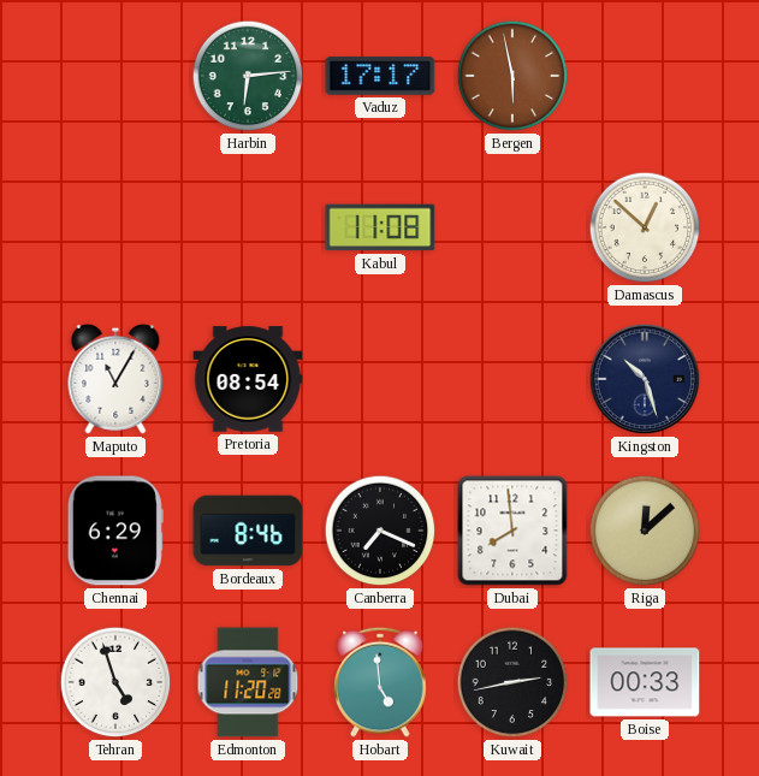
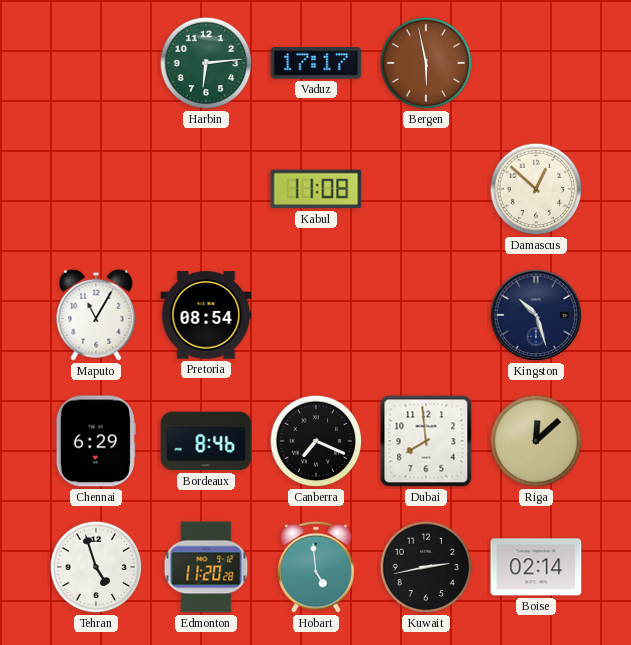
Boise: 00:33 -> 02:14
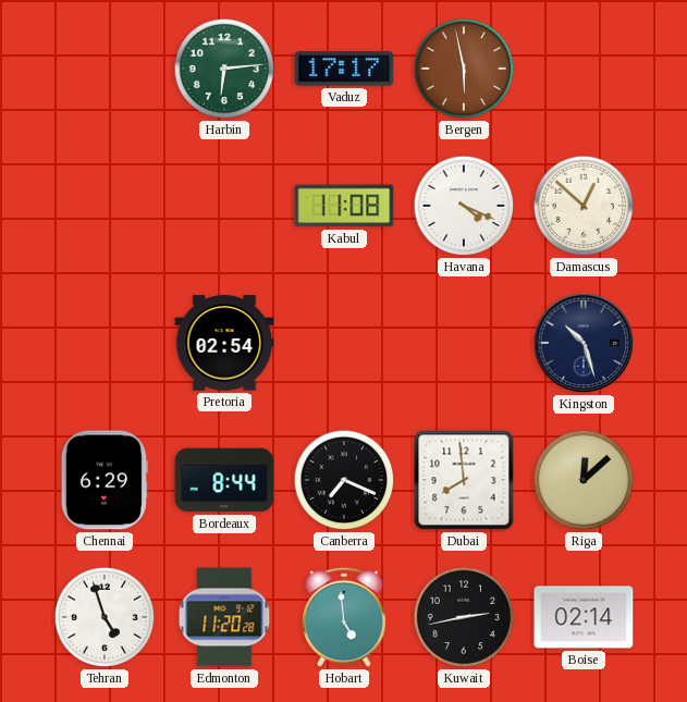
Havana: none -> 4:19
Maputo: 11:05 -> none
Pretoria: 08:54 -> 02:54
Bordeaux: 8:46 -> 8:44
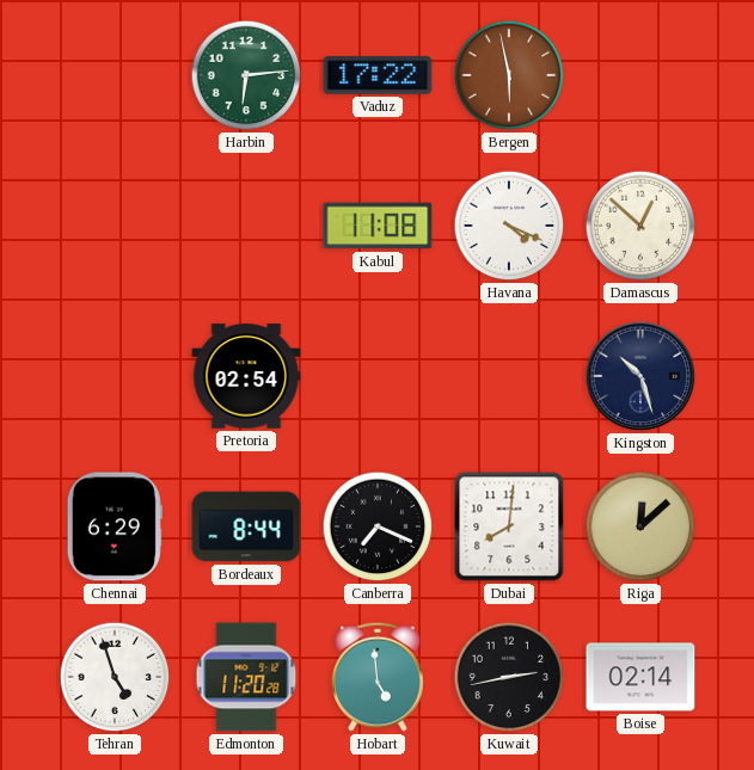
Vaduz: 17:17 -> 17:22
Dubai: 7:59 -> 8:01
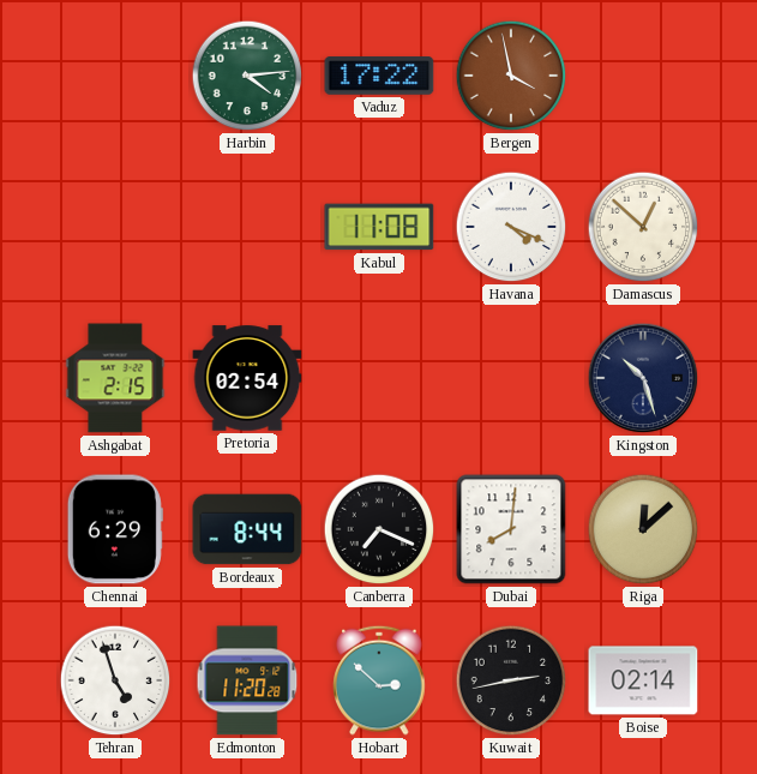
Harbin: 6:14 -> 4:14
Bergen: 5:58 -> 3:58
Ashgabat: none -> 2:15
Hobart: 4:59 -> 2:52
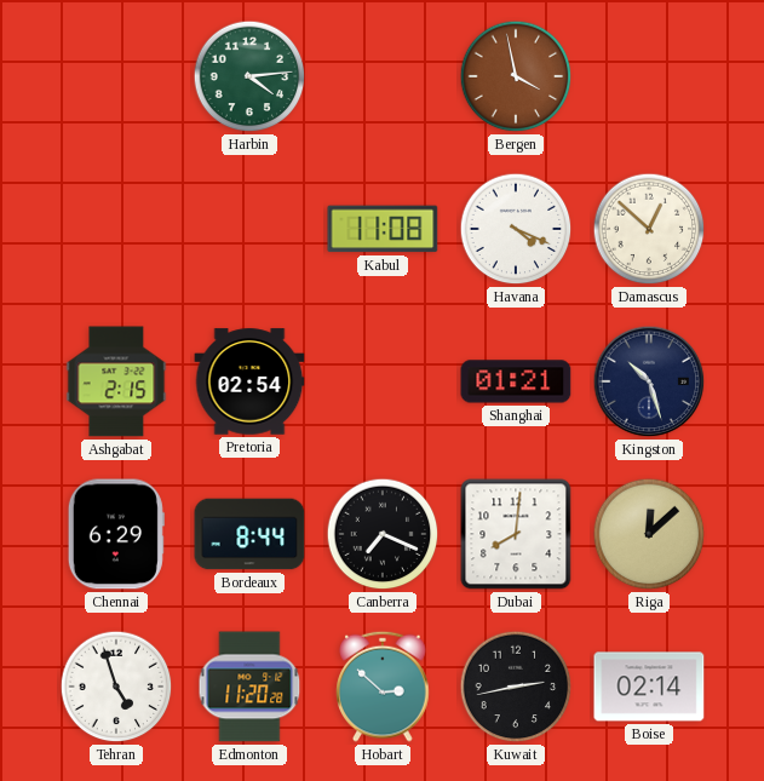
Vaduz: 17:22 -> none
Shanghai: none -> 01:21
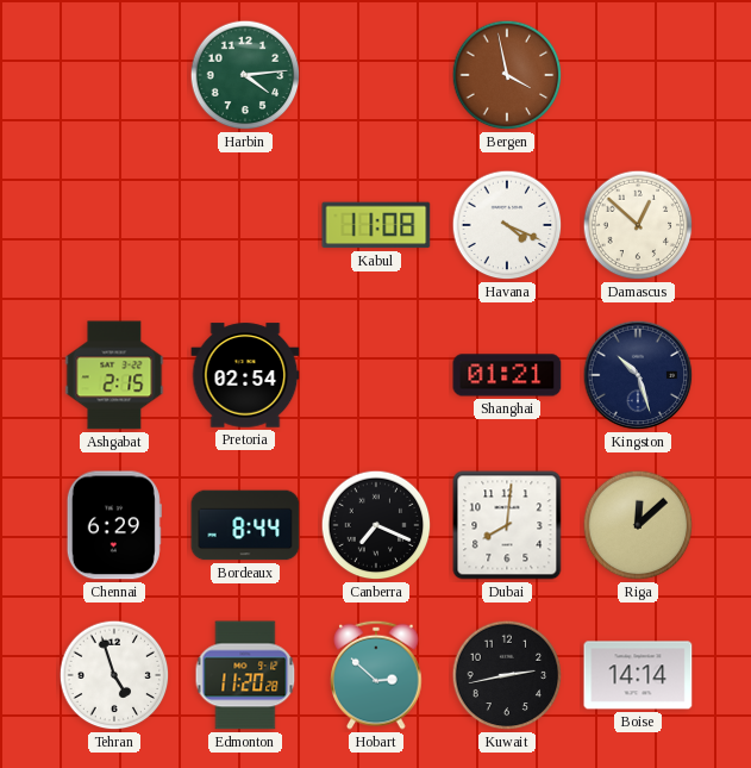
Boise: 02:14 -> 14:14
